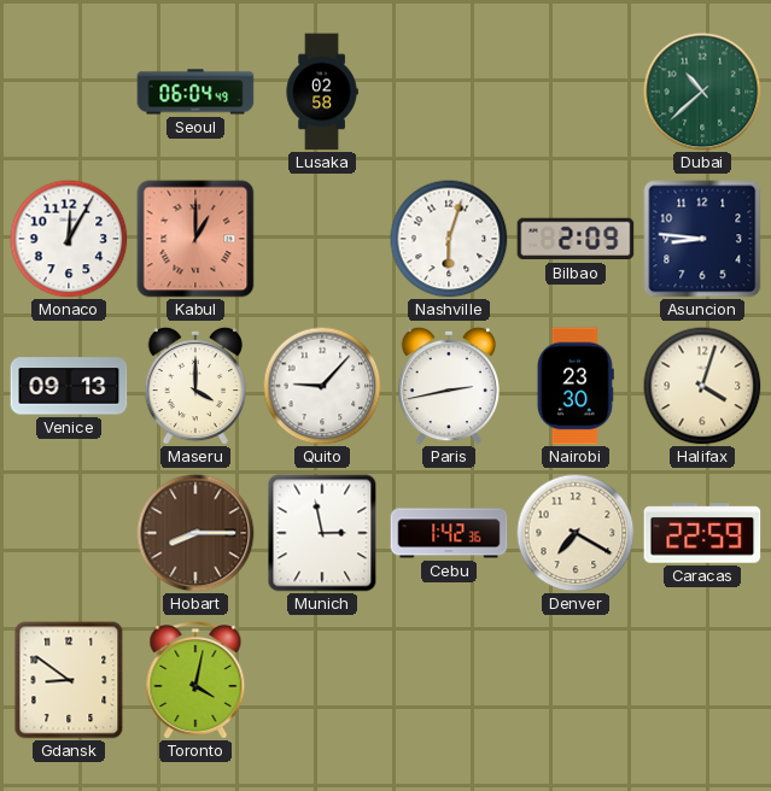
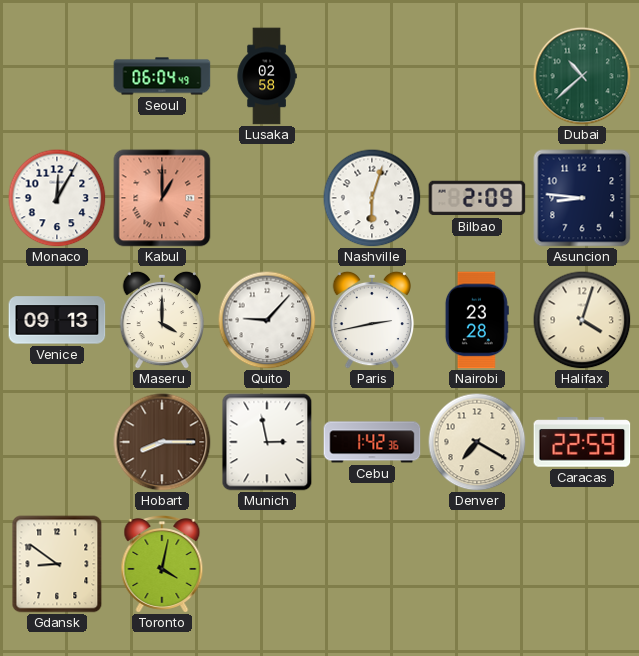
Nairobi: 23:30 -> 23:28
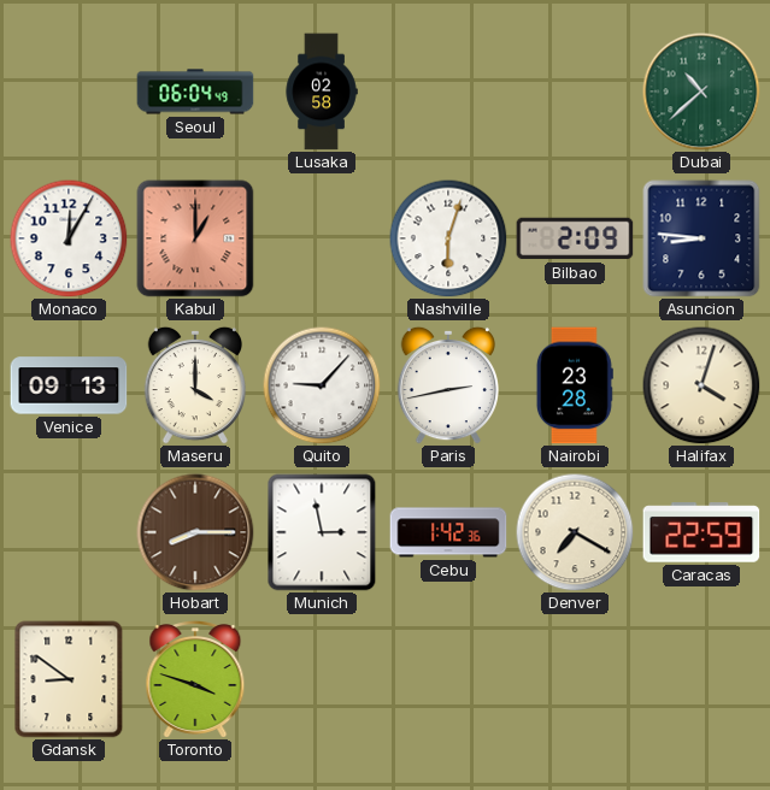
Toronto: 4:02 -> 3:48
